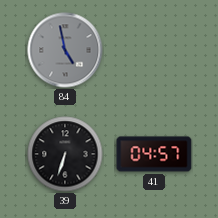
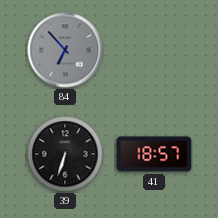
84: 4:58 -> 6:53
41: 04:57 -> 18:57
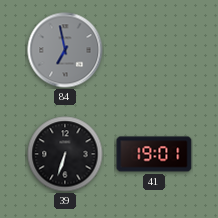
84: 6:53 -> 6:58
41: 18:57 -> 19:01
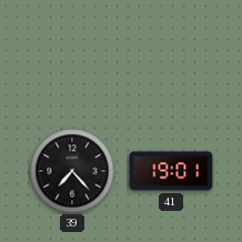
84: 6:58 -> none
39: 6:33 -> 7:23
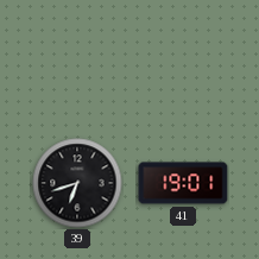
39: 7:23 -> 6:42
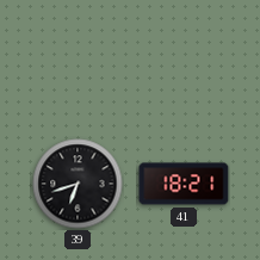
41: 19:01 -> 18:21
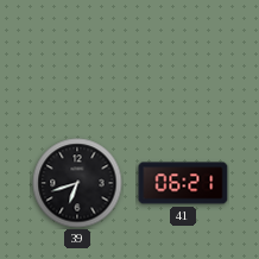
41: 18:21 -> 06:21
